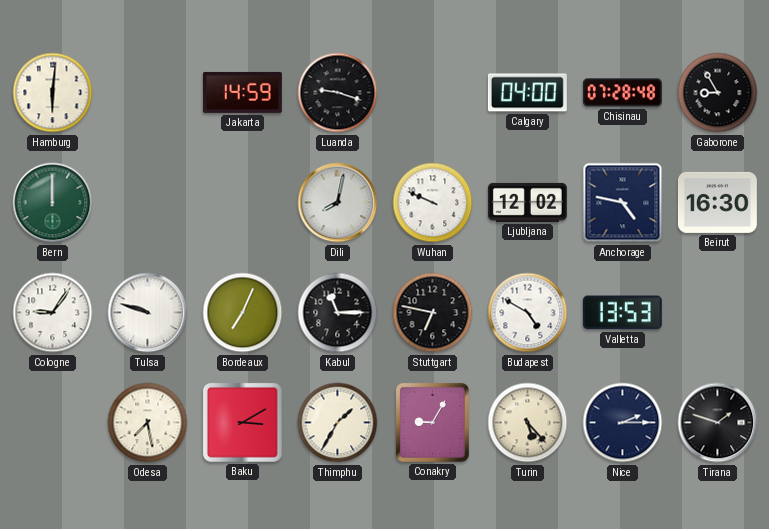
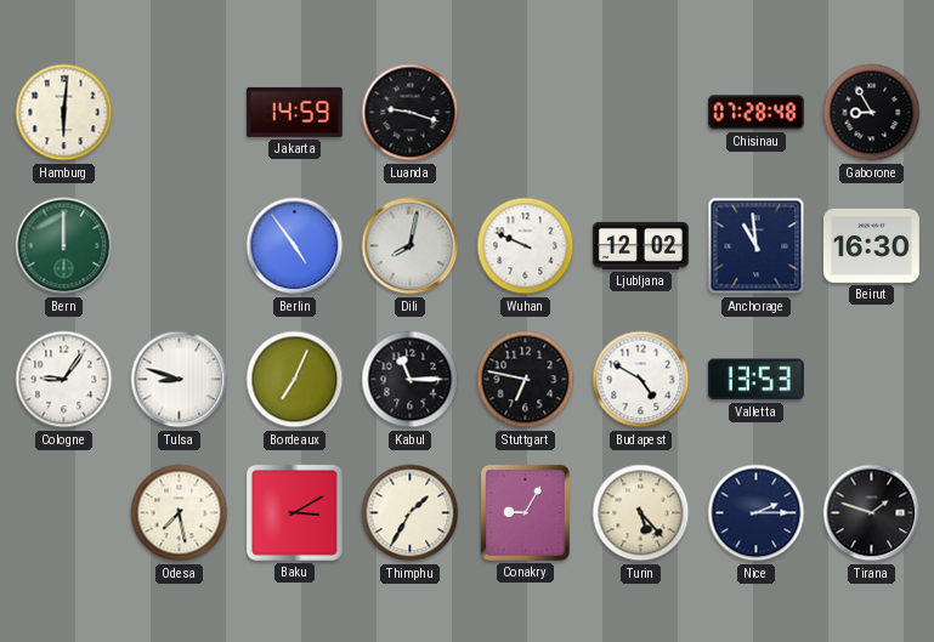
Calgary: 04:00 -> none
Berlin: none -> 4:54
Anchorage: 4:47 -> 10:59
Tulsa: 9:48 -> 8:48
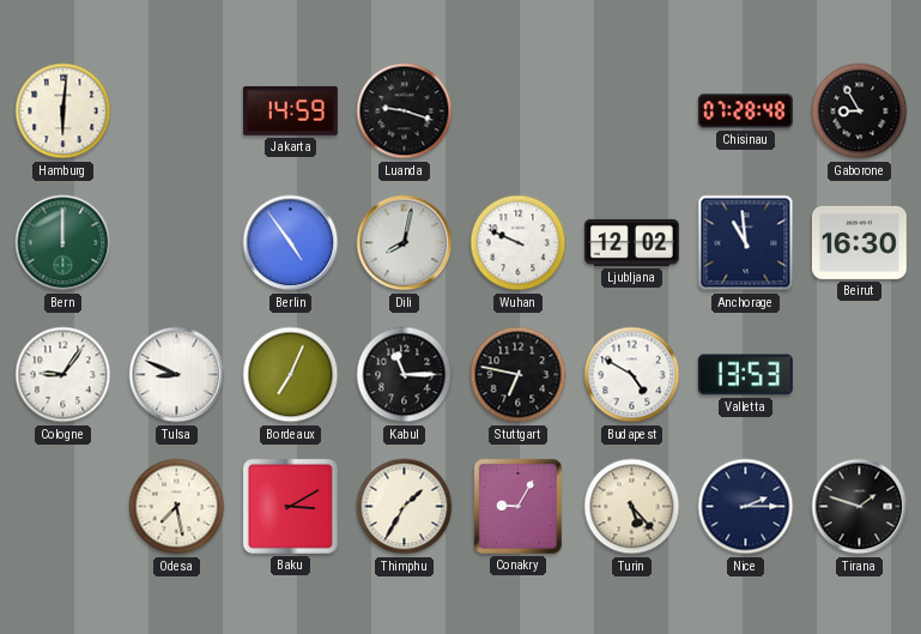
Tulsa: 8:48 -> 8:49
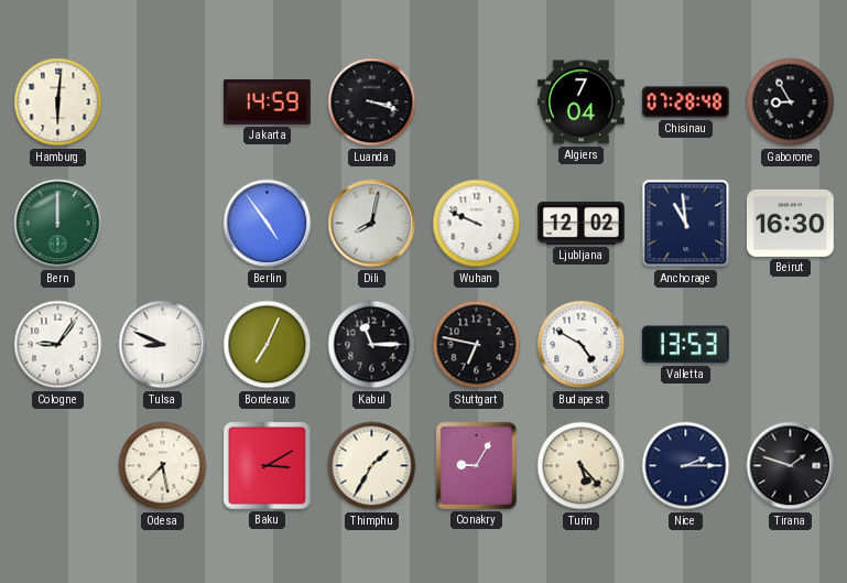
Luanda: 9:18 -> 3:18
Algiers: none -> 7:04
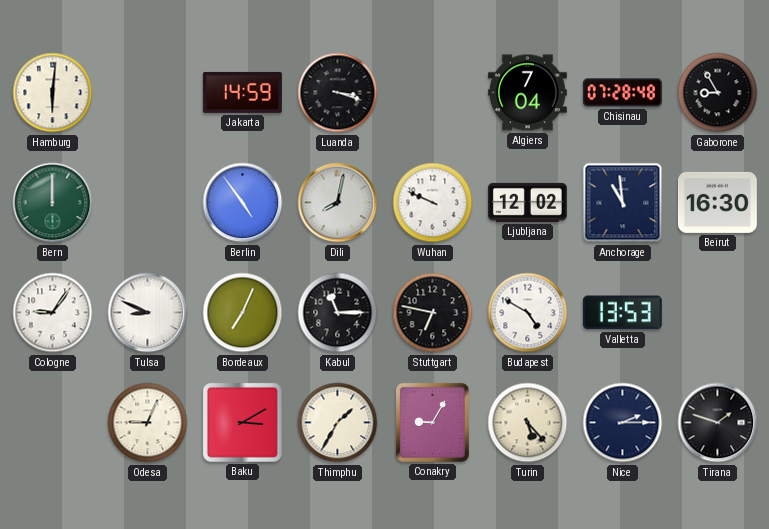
Odesa: 7:28 -> 9:04
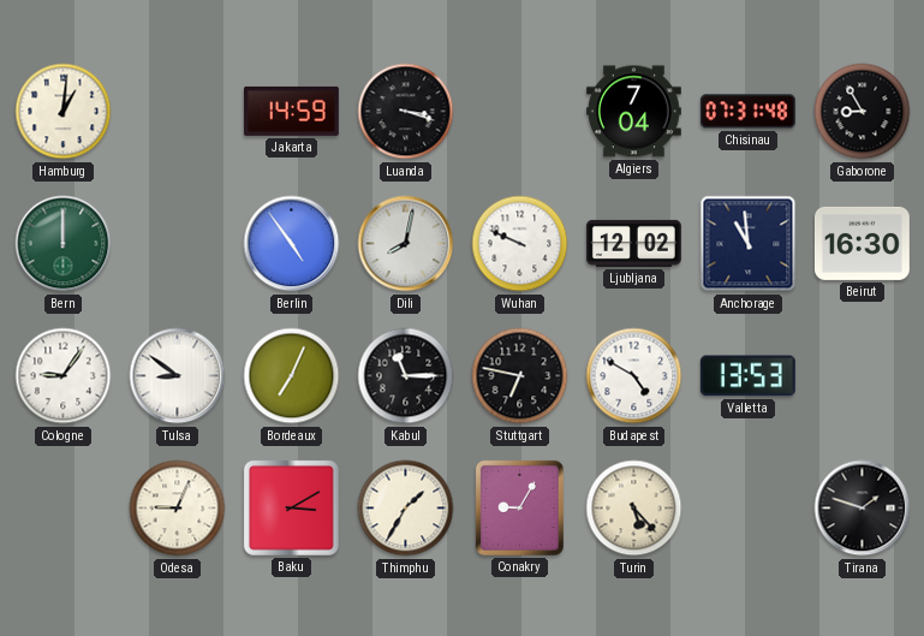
Hamburg: 6:01 -> 1:01
Chisinau: 07:28 -> 07:31
Tulsa: 8:49 -> 8:51
Nice: 2:15 -> none
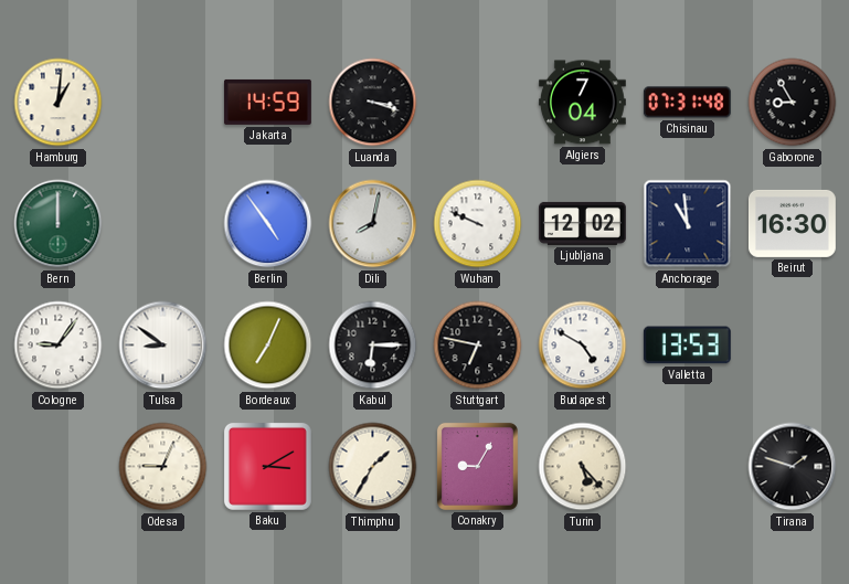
Kabul: 11:15 -> 6:15
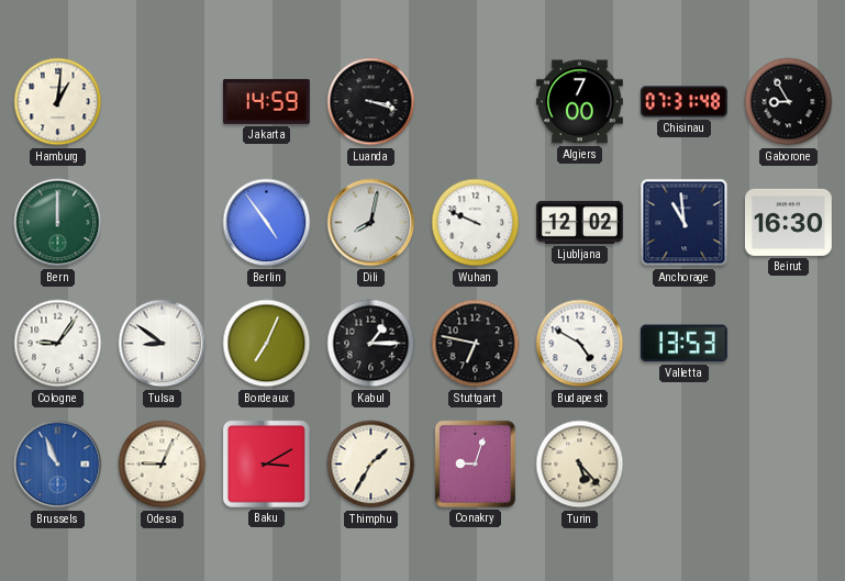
Algiers: 7:04 -> 7:00
Kabul: 6:15 -> 1:15
Brussels: none -> 10:56
Conakry: 9:05 -> 9:03
Tirana: 1:48 -> none
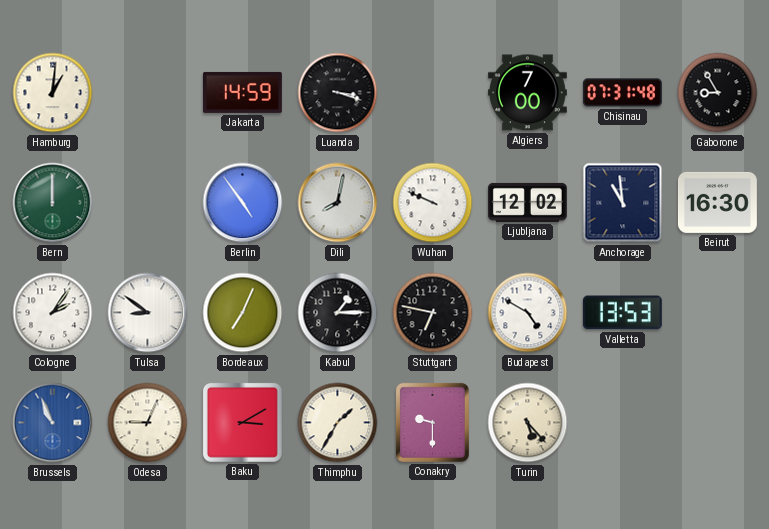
Cologne: 9:06 -> 2:06
Conakry: 9:03 -> 9:30
